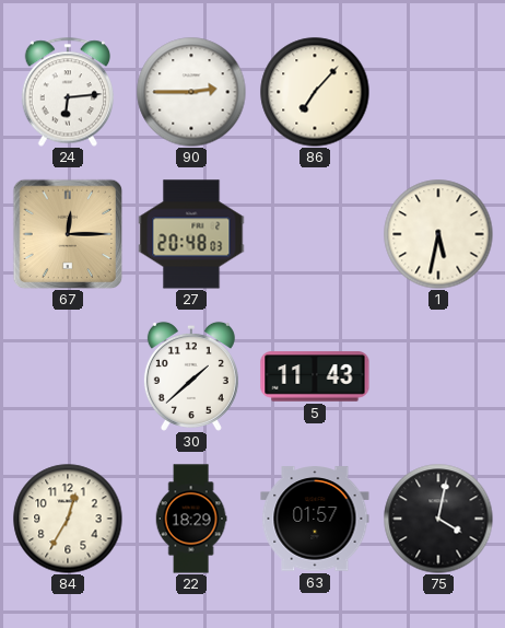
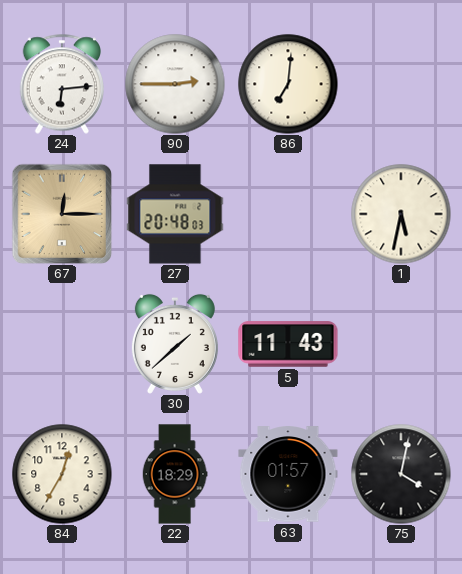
86: 7:07 -> 7:01
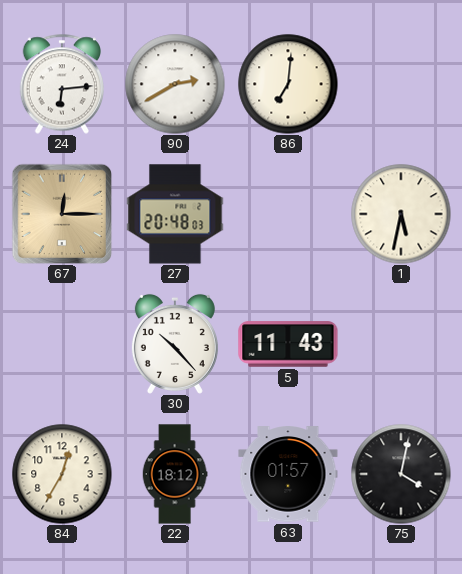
90: 2:45 -> 2:40
30: 1:38 -> 10:23
22: 18:29 -> 18:12
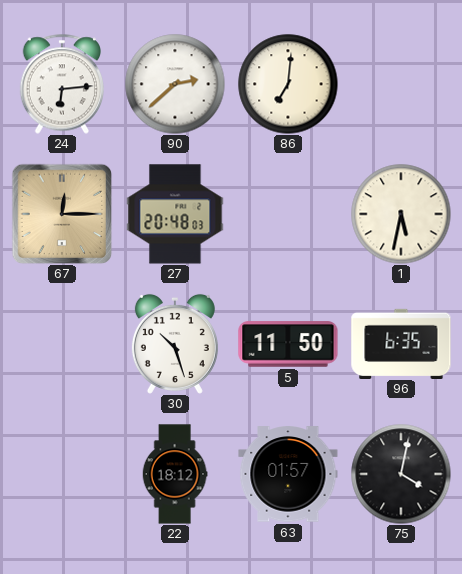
90: 2:40 -> 2:38
30: 10:23 -> 10:27
5: 11:43 -> 11:50
96: none -> 6:35
84: 12:35 -> none
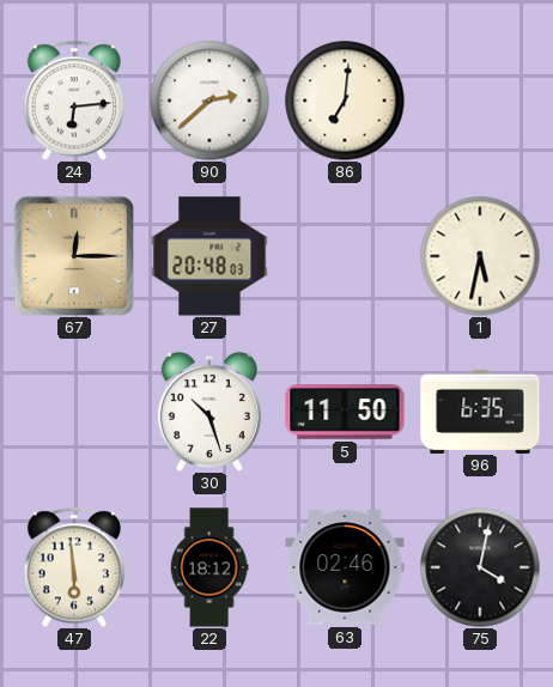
47: none -> 5:59
63: 01:57 -> 02:46
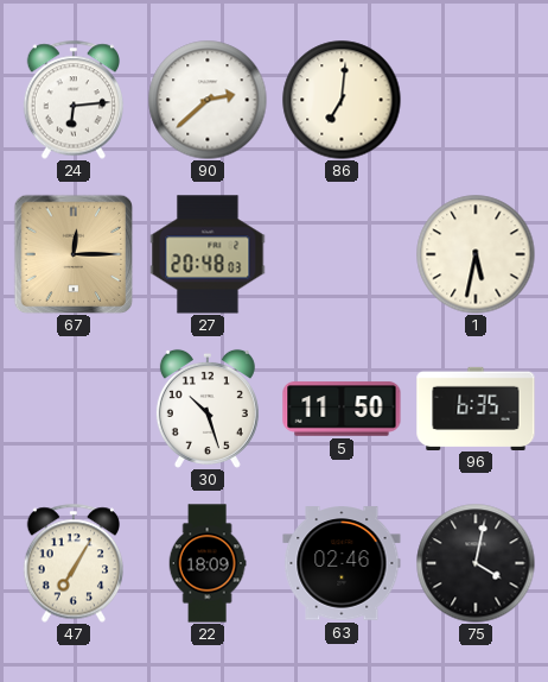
47: 5:59 -> 7:05
22: 18:12 -> 18:09
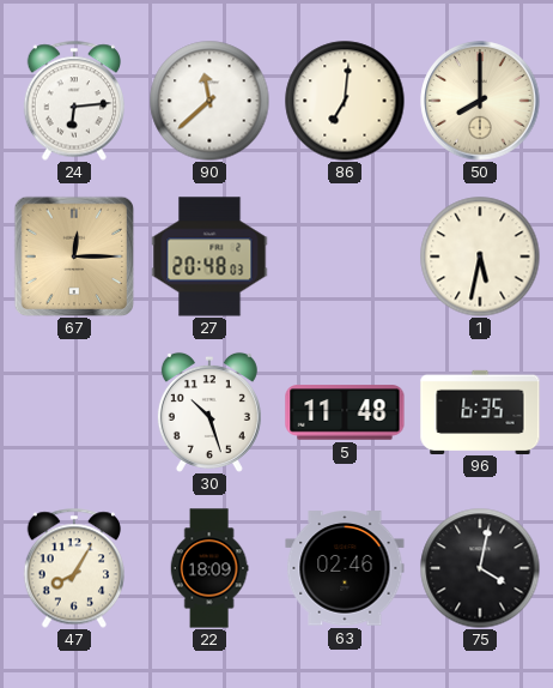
90: 2:38 -> 11:38
50: none -> 8:00
5: 11:50 -> 11:48
47: 7:05 -> 8:05
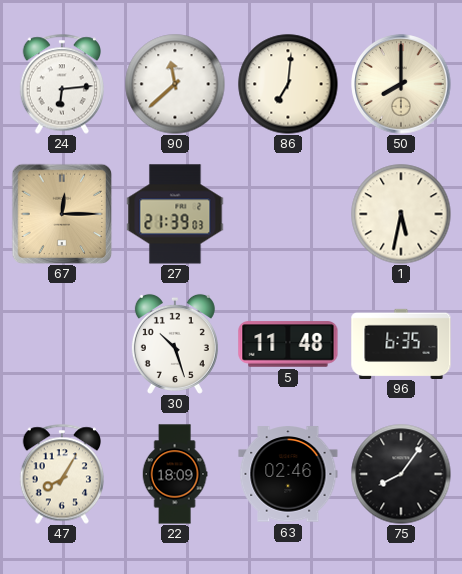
27: 20:48 -> 21:39
75: 4:02 -> 8:06
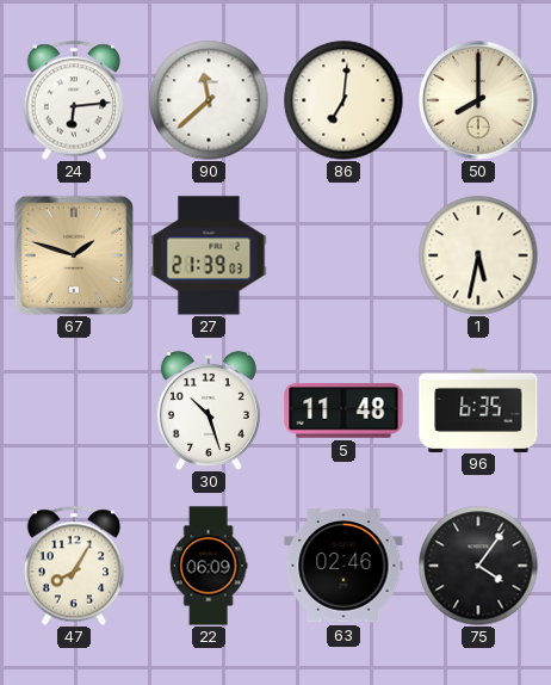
67: 12:15 -> 1:48
22: 18:09 -> 06:09
75: 8:06 -> 4:06
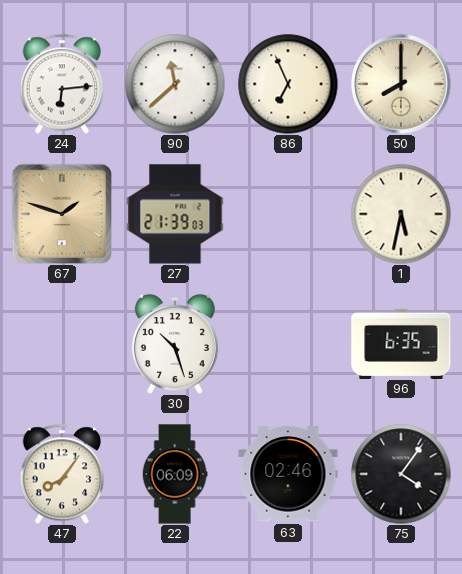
86: 7:01 -> 6:56
5: 11:48 -> none
47: 8:05 -> 8:06
